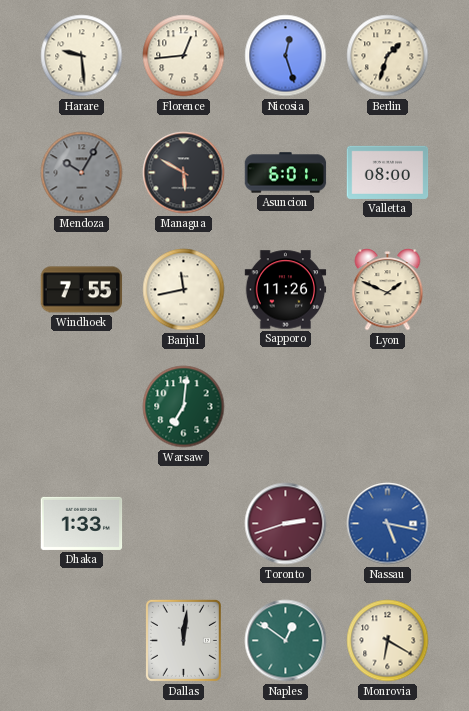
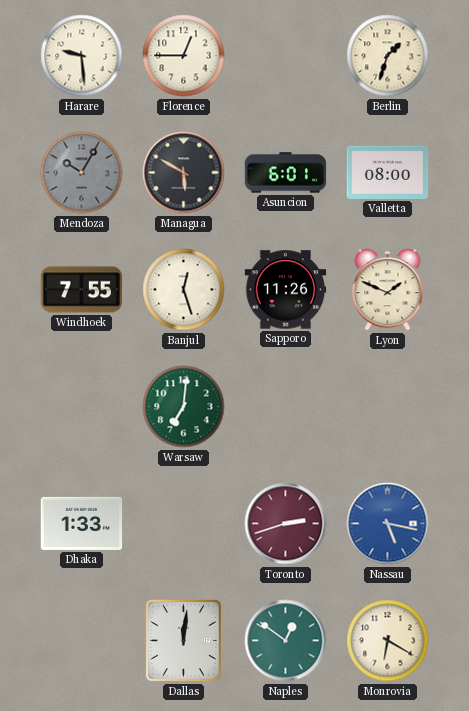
Florence: 12:44 -> 12:45
Nicosia: 12:27 -> none
Banjul: 11:43 -> 12:27
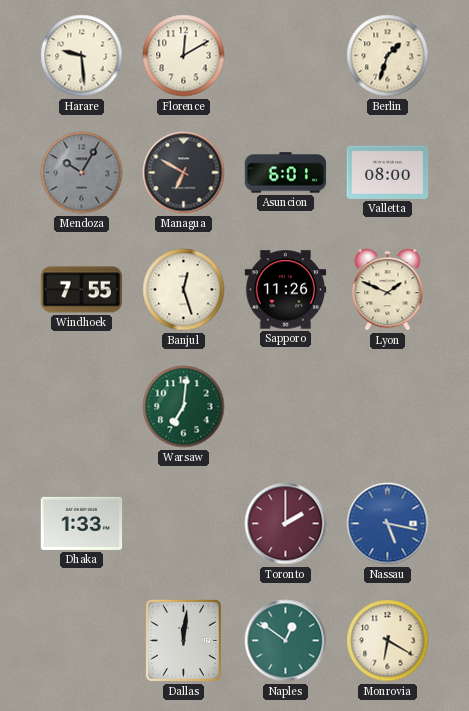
Florence: 12:45 -> 12:10
Managua: 5:50 -> 6:50
Toronto: 2:42 -> 2:00
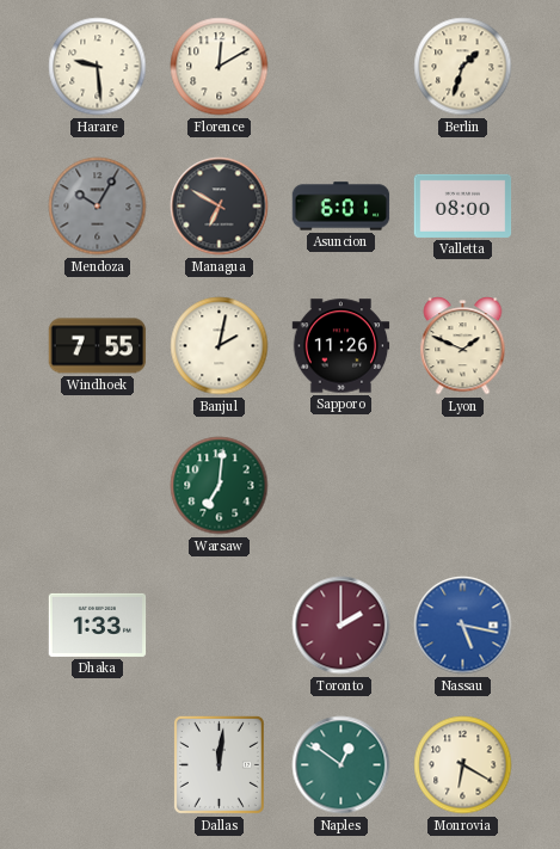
Banjul: 12:27 -> 2:02
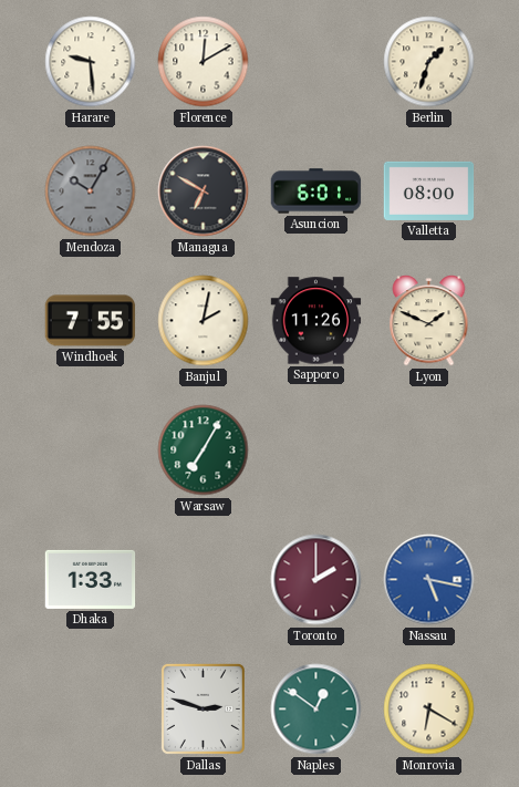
Warsaw: 7:01 -> 7:05
Dallas: 12:01 -> 2:48
